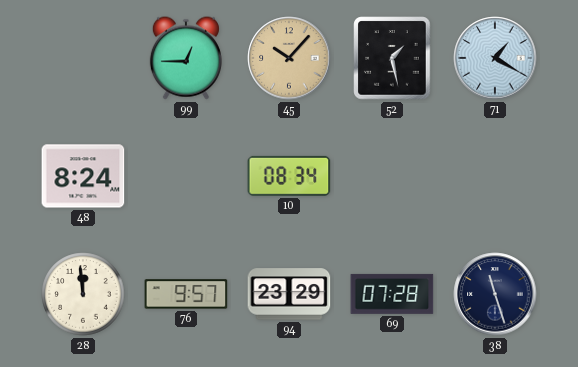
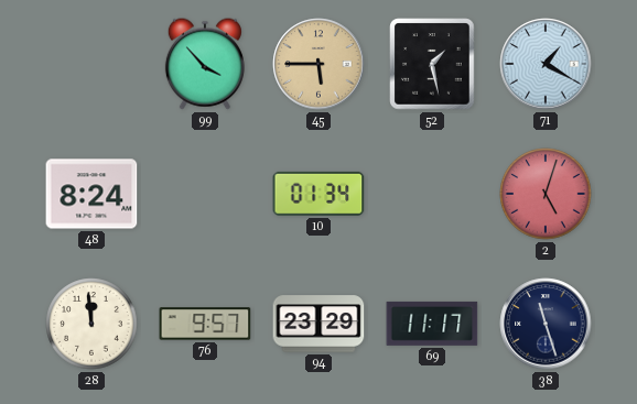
99: 12:45 -> 3:53
45: 10:07 -> 5:45
10: 08:34 -> 01:34
2: none -> 5:03
69: 07:28 -> 11:17
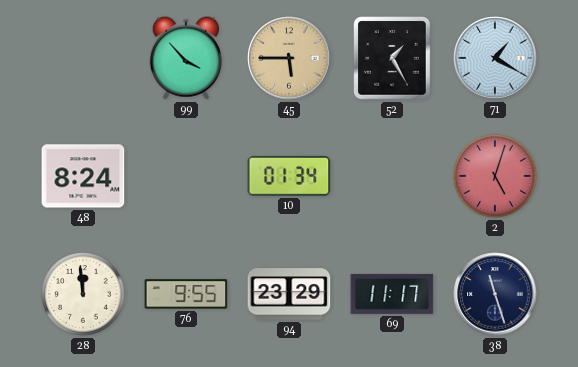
52: 1:28 -> 1:25
76: 9:57 -> 9:55
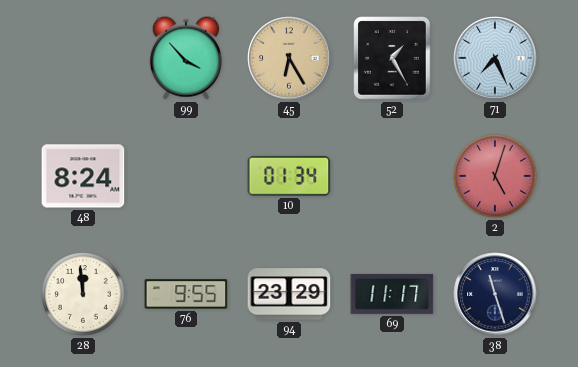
45: 5:45 -> 6:25
71: 1:20 -> 7:26
